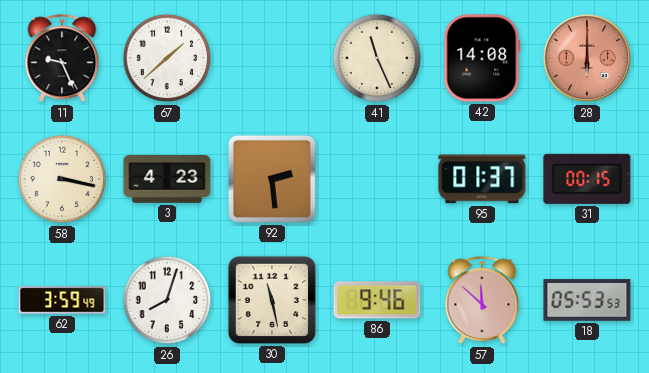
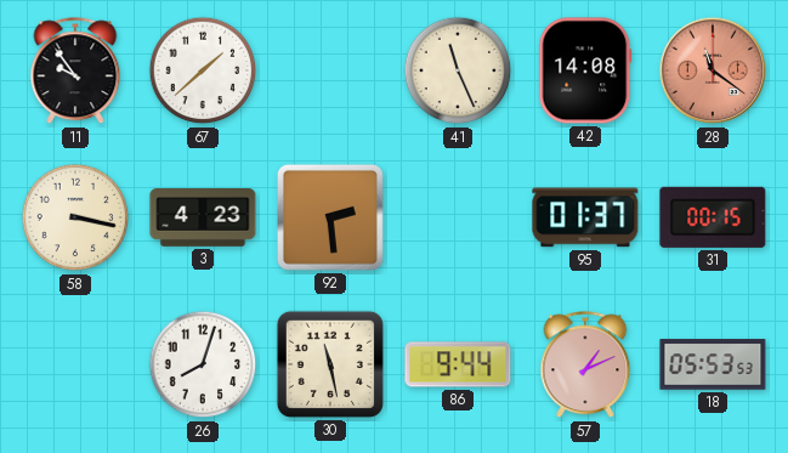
11: 9:26 -> 9:54
28: 6:00 -> 11:21
62: 3:59 -> none
86: 9:46 -> 9:44
57: 11:52 -> 1:11
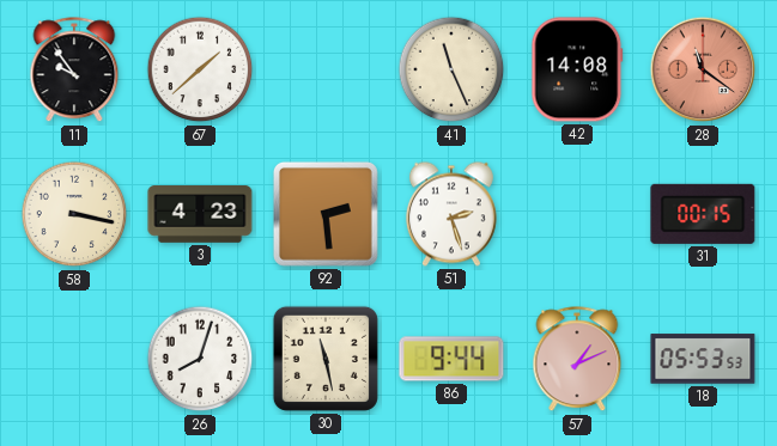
51: none -> 2:27
95: 01:37 -> none
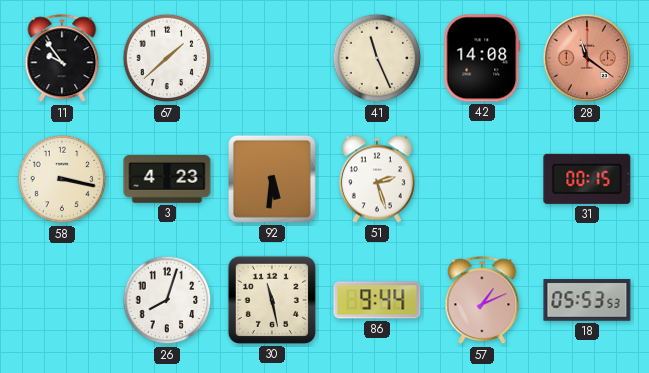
92: 2:29 -> 5:31
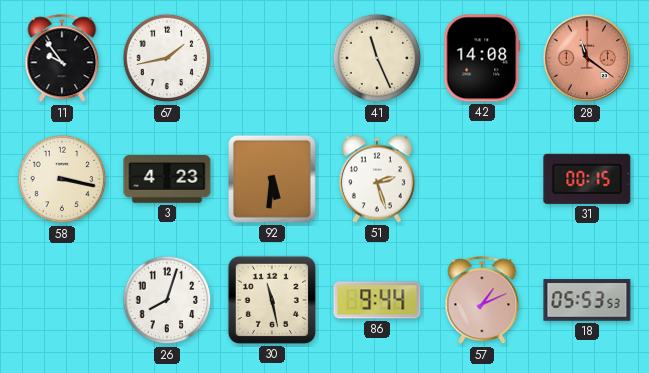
67: 1:38 -> 1:43
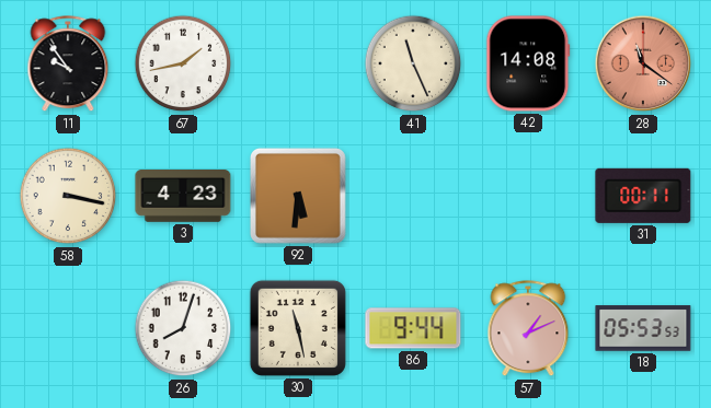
51: 2:27 -> none
31: 00:15 -> 00:11
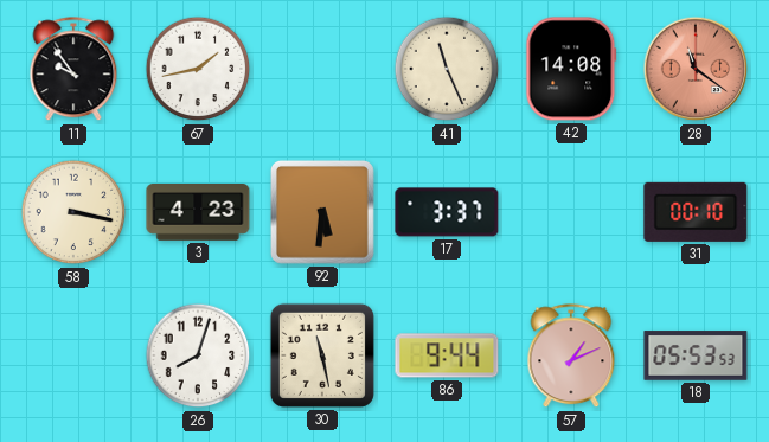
17: none -> 3:37
31: 00:11 -> 00:10
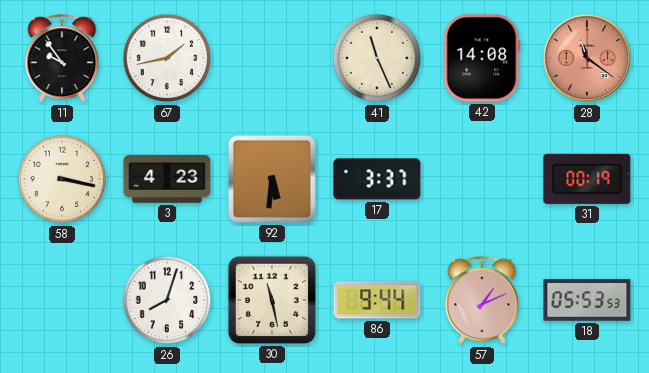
31: 00:10 -> 00:19
